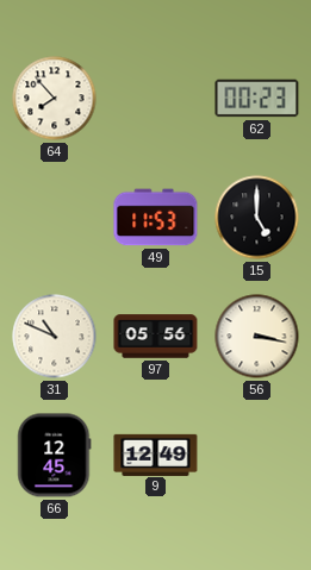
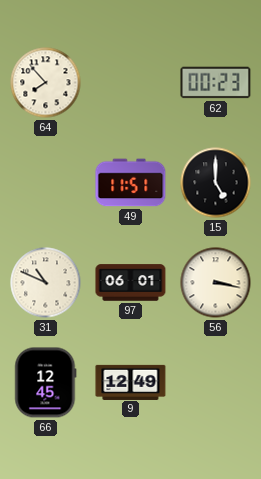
49: 11:53 -> 11:51
97: 05:56 -> 06:01
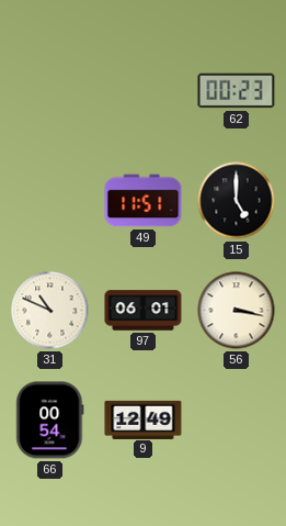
64: 7:53 -> none
66: 12:45 -> 00:54
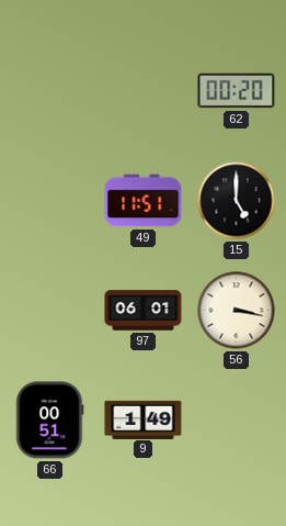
62: 00:23 -> 00:20
31: 10:49 -> none
66: 00:54 -> 00:51
9: 12:49 -> 1:49
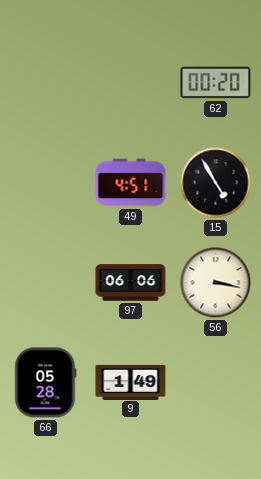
49: 11:51 -> 4:51
15: 5:00 -> 4:55
97: 06:01 -> 06:06
66: 00:51 -> 05:28
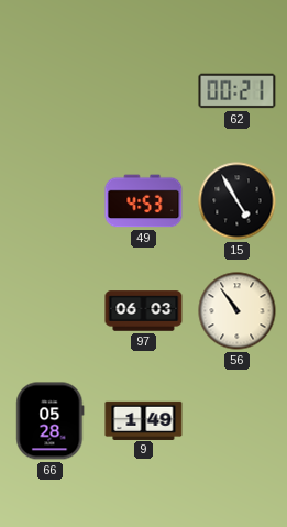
62: 00:20 -> 00:21
49: 4:51 -> 4:53
97: 06:06 -> 06:03
56: 3:17 -> 10:54
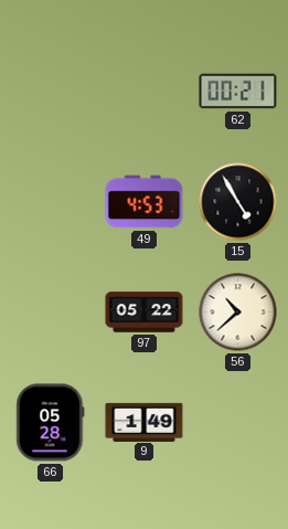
97: 06:03 -> 05:22
56: 10:54 -> 10:38
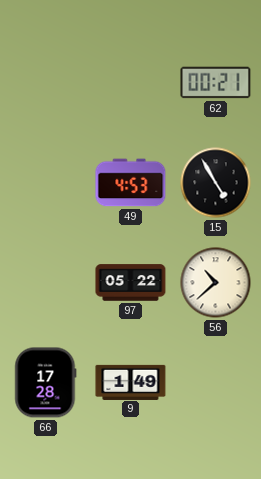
66: 05:28 -> 17:28
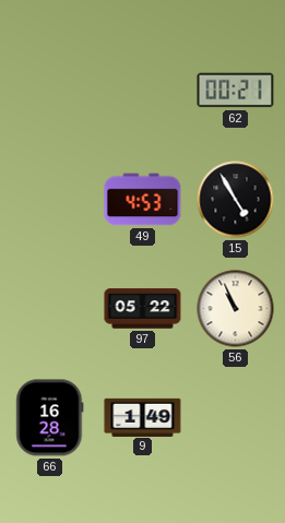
56: 10:38 -> 10:56
66: 17:28 -> 16:28
